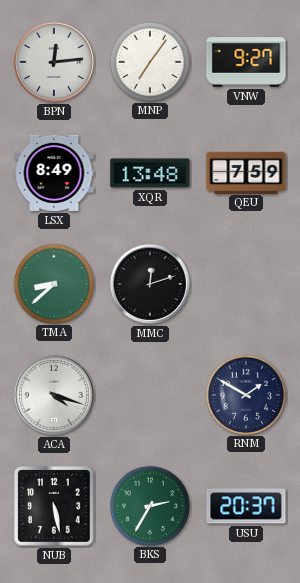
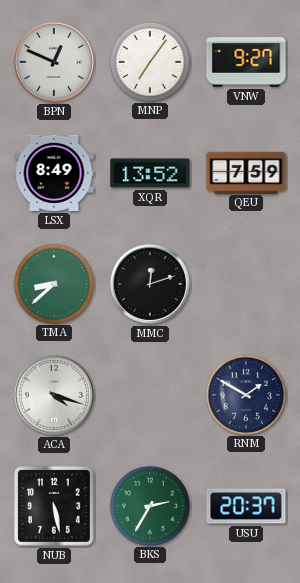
BPN: 12:14 -> 12:49
XQR: 13:48 -> 13:52
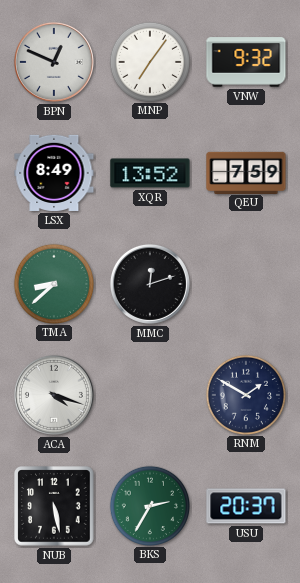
VNW: 9:27 -> 9:32
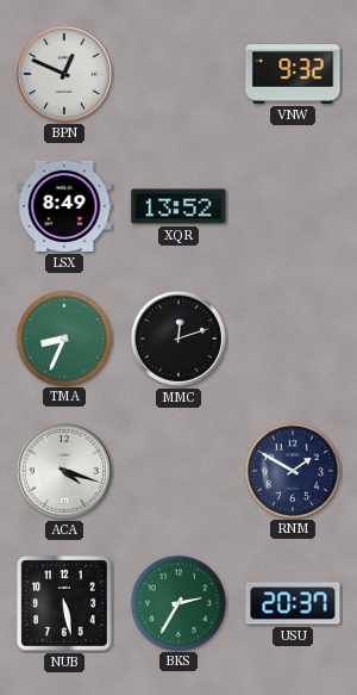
MNP: 7:06 -> none
QEU: 7:59 -> none
TMA: 8:38 -> 8:34
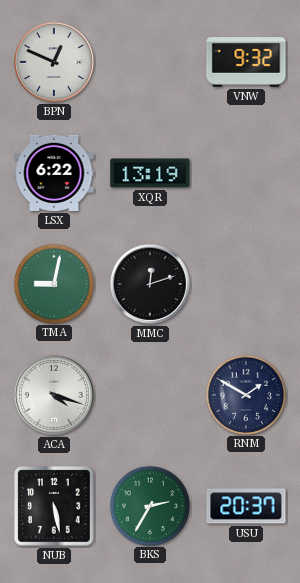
LSX: 8:49 -> 6:22
XQR: 13:52 -> 13:19
TMA: 8:34 -> 9:02
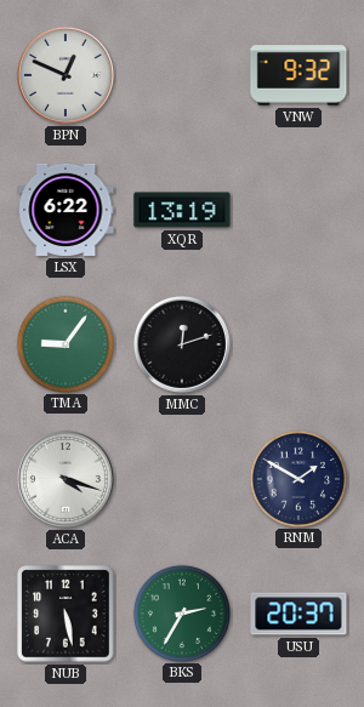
TMA: 9:02 -> 9:06
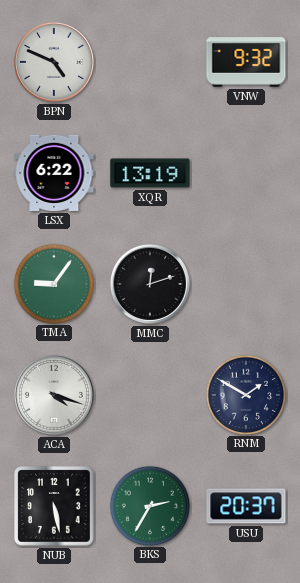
BPN: 12:49 -> 4:49
